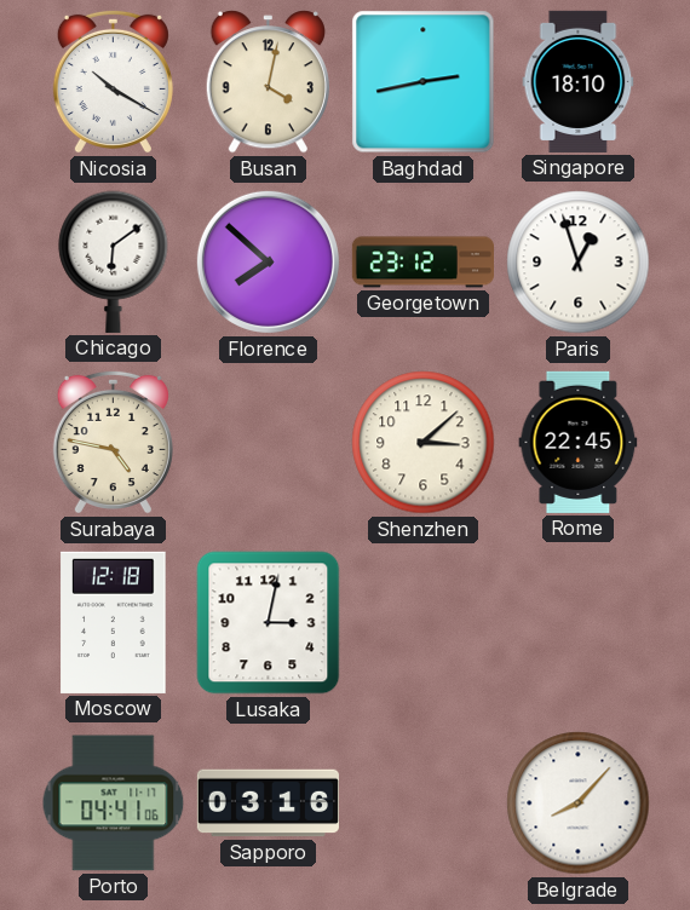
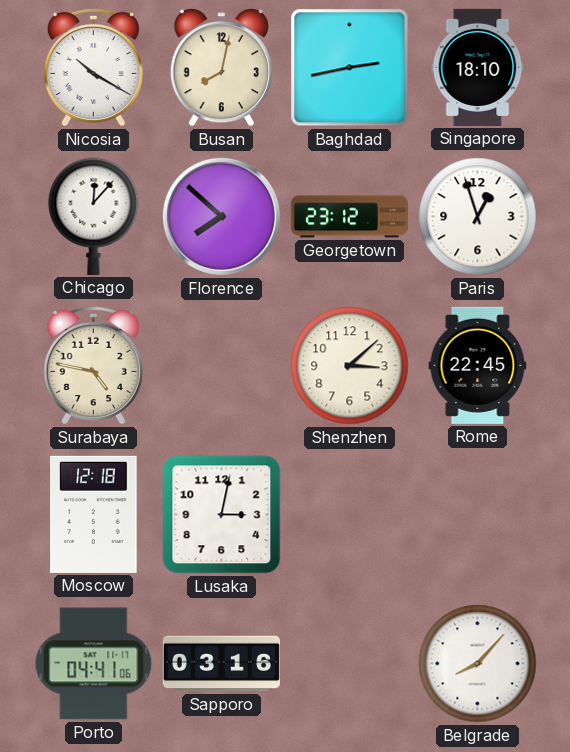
Busan: 4:02 -> 8:02
Chicago: 6:09 -> 12:07
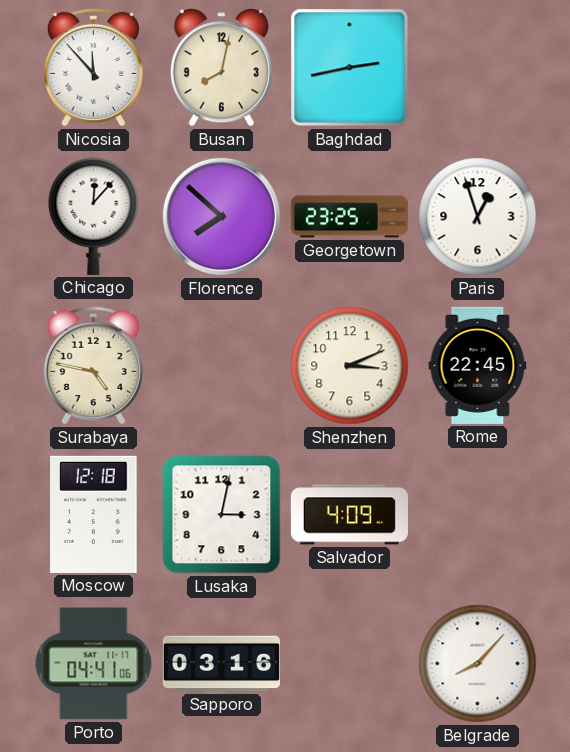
Nicosia: 10:20 -> 11:53
Singapore: 18:10 -> none
Georgetown: 23:12 -> 23:25
Shenzhen: 3:08 -> 3:11
Salvador: none -> 4:09
